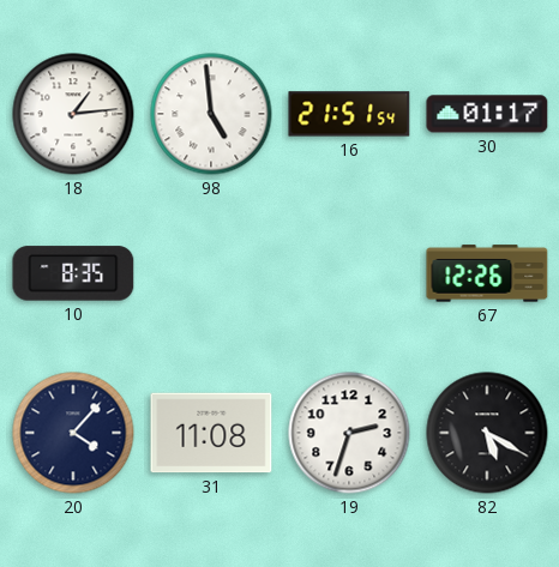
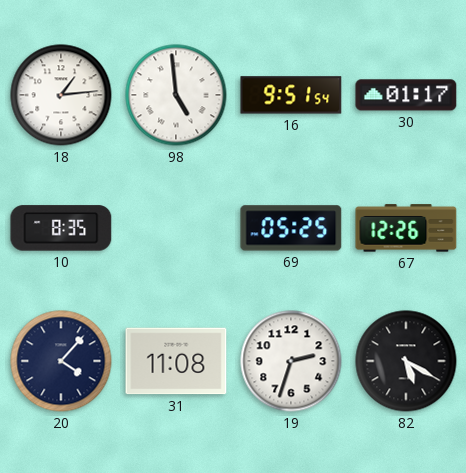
16: 21:51 -> 9:51
69: none -> 05:25
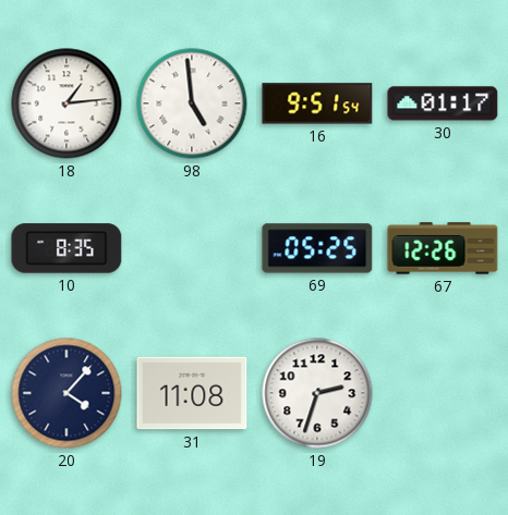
82: 5:20 -> none
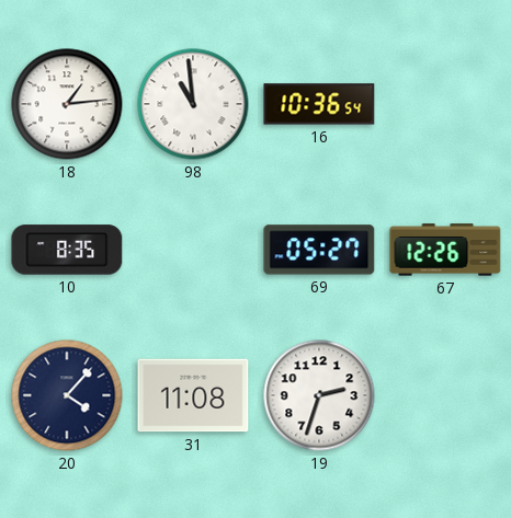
98: 4:59 -> 10:59
16: 9:51 -> 10:36
30: 01:17 -> none
69: 05:25 -> 05:27
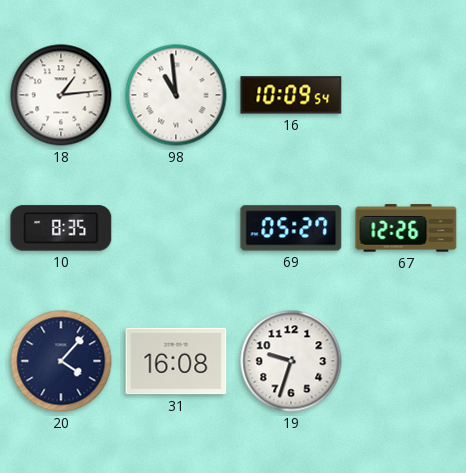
16: 10:36 -> 10:09
31: 11:08 -> 16:08
19: 2:33 -> 9:33
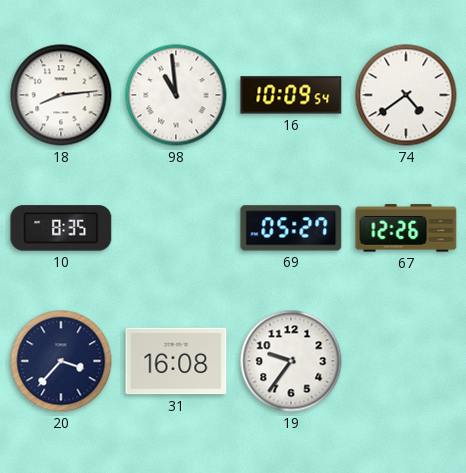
18: 1:14 -> 8:14
74: none -> 4:39
20: 4:07 -> 3:37
19: 9:33 -> 9:36
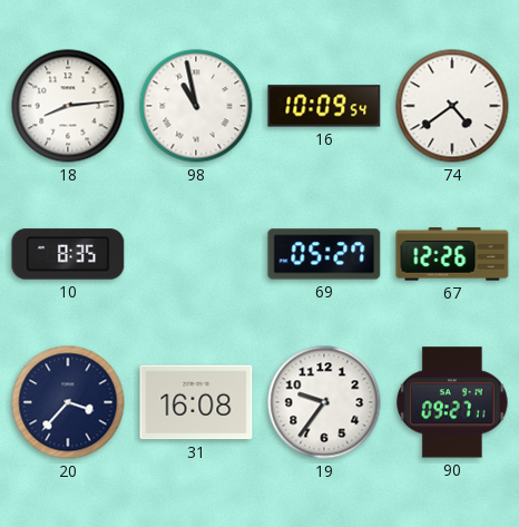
98: 10:59 -> 10:58
90: none -> 09:27
